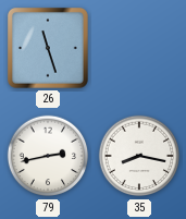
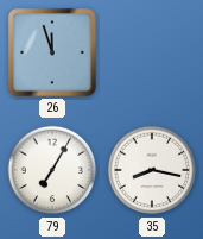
26: 11:27 -> 11:57
79: 2:43 -> 7:05
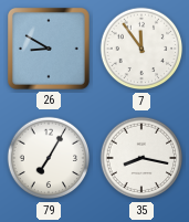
26: 11:57 -> 8:50
7: none -> 11:54
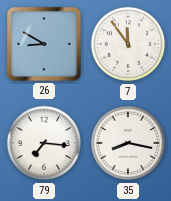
79: 7:05 -> 7:16
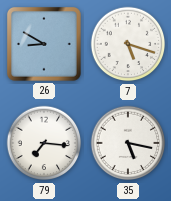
7: 11:54 -> 5:18
35: 8:17 -> 5:17
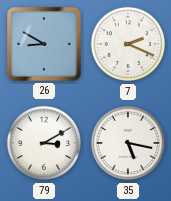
7: 5:18 -> 2:19
79: 7:16 -> 3:10
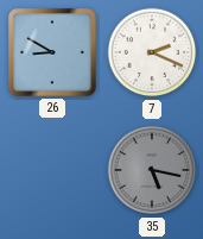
79: 3:10 -> none
35 dial: white -> grey
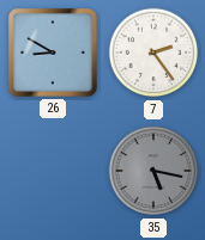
7: 2:19 -> 2:24
